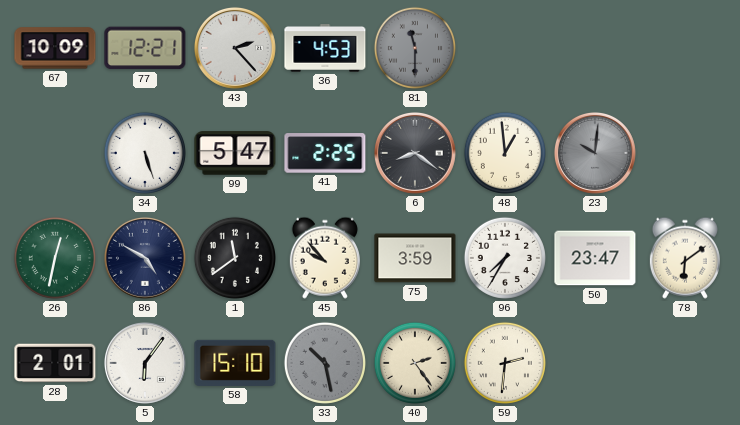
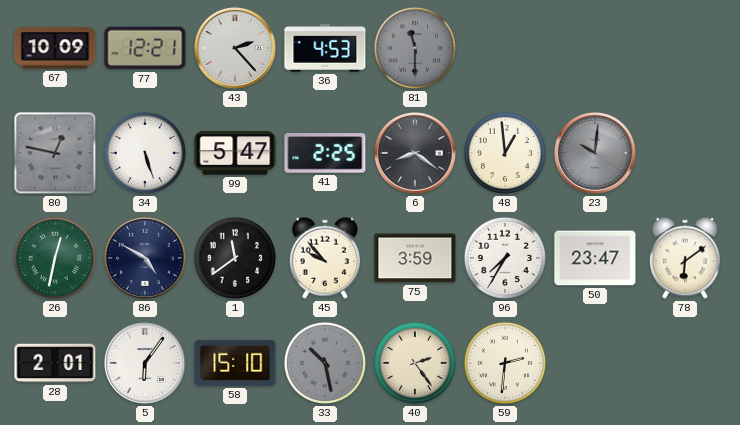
80: none -> 12:47
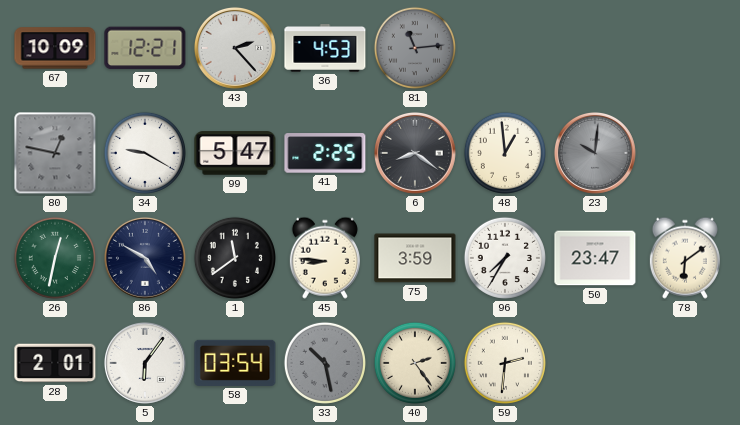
81: 11:30 -> 11:14
34: 5:27 -> 9:20
45: 9:53 -> 8:46
58: 15:10 -> 03:54
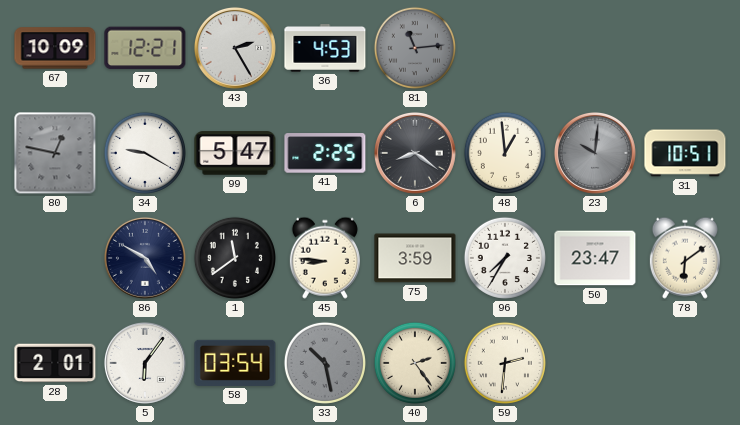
43: 2:23 -> 2:25
31: none -> 10:51
26: 12:32 -> none
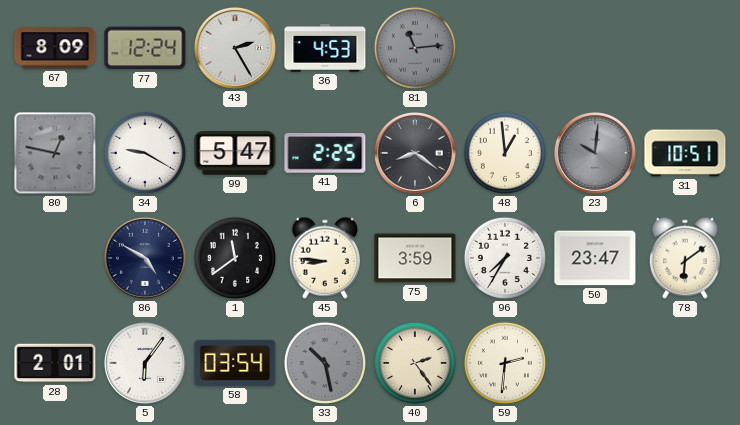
67: 10:09 -> 8:09
77: 12:21 -> 12:24
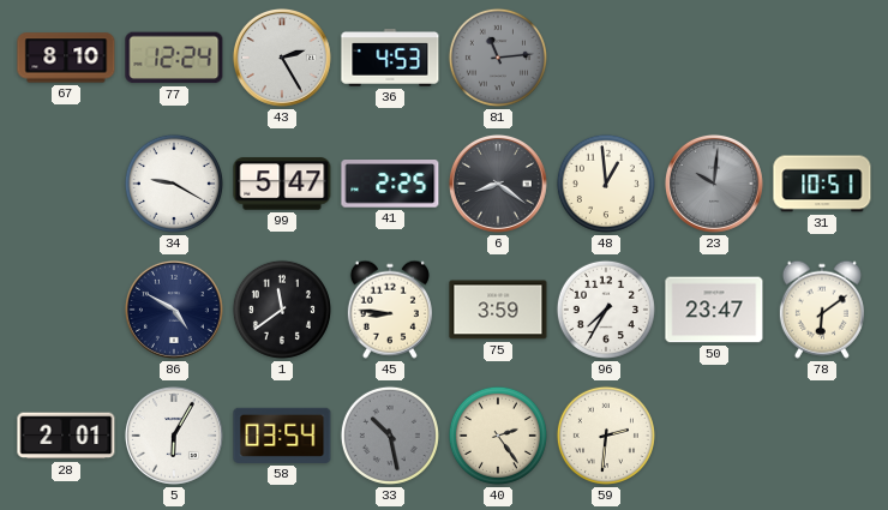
67: 8:09 -> 8:10
80: 12:47 -> none
5: 6:06 -> 6:05
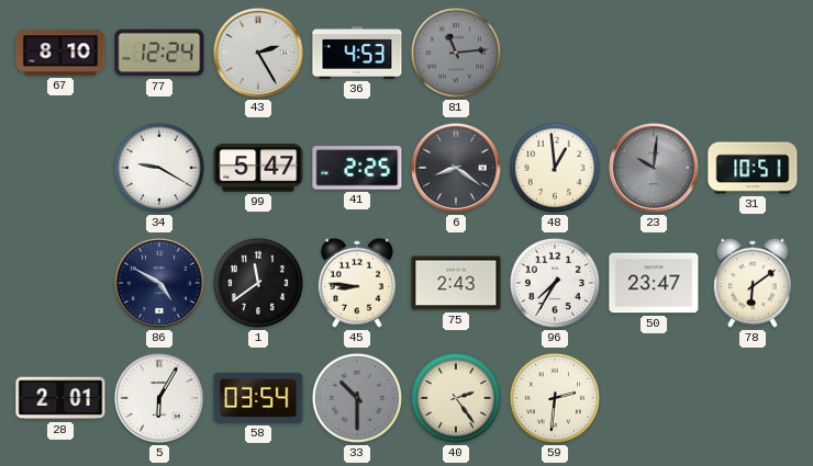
75: 3:59 -> 2:43
33: 10:28 -> 10:30
